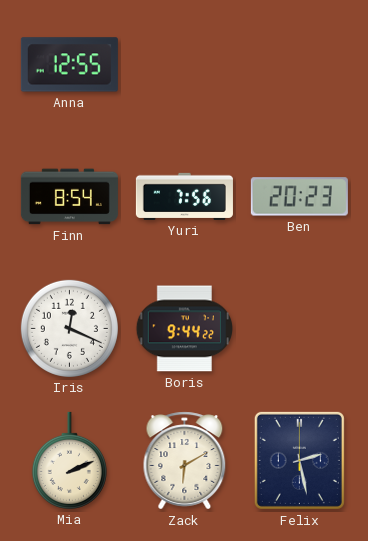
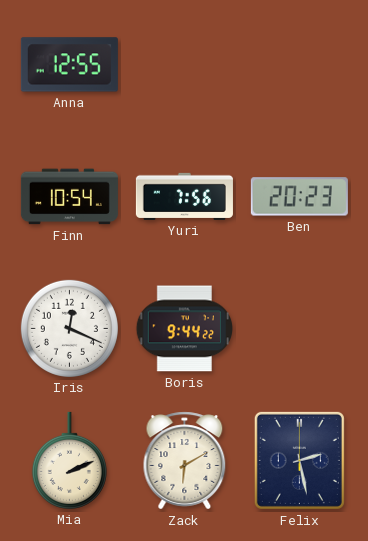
Finn: 8:54 -> 10:54
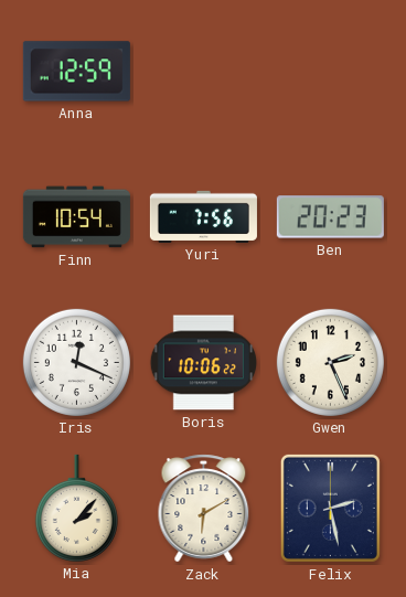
Anna: 12:55 -> 12:59
Boris: 9:44 -> 10:06
Gwen: none -> 2:26
Mia: 2:11 -> 2:07
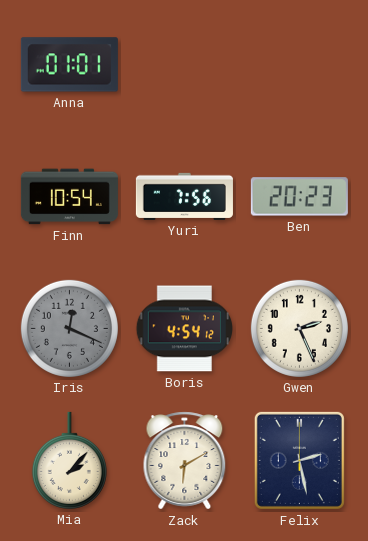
Anna: 12:59 -> 01:01
Iris dial: white -> grey
Boris: 10:06 -> 4:54
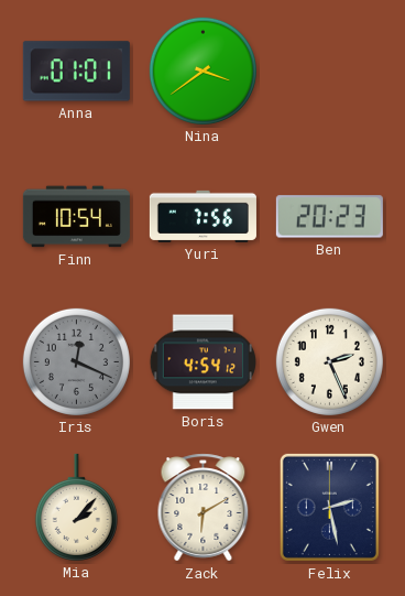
Nina: none -> 3:39
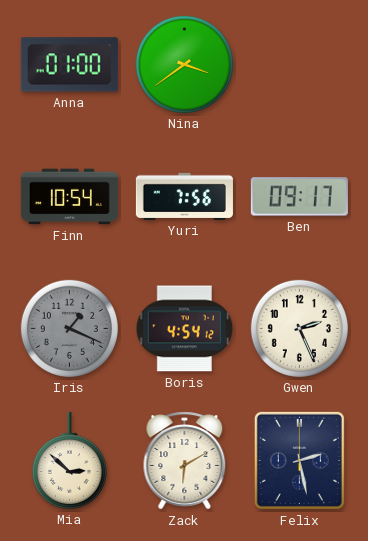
Anna: 01:01 -> 01:00
Ben: 20:23 -> 09:17
Iris: 12:19 -> 1:19
Mia: 2:07 -> 2:52
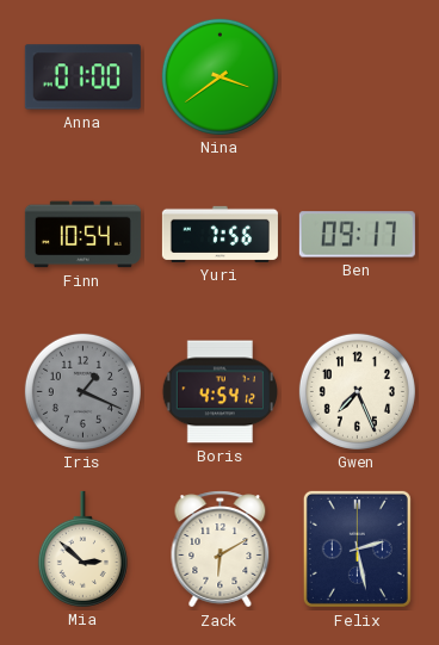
Gwen: 2:26 -> 7:26
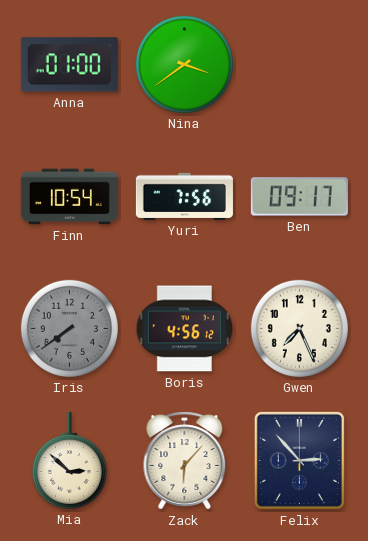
Iris: 1:19 -> 7:39
Boris: 4:54 -> 4:56
Zack: 6:10 -> 6:07
Felix: 2:28 -> 2:53
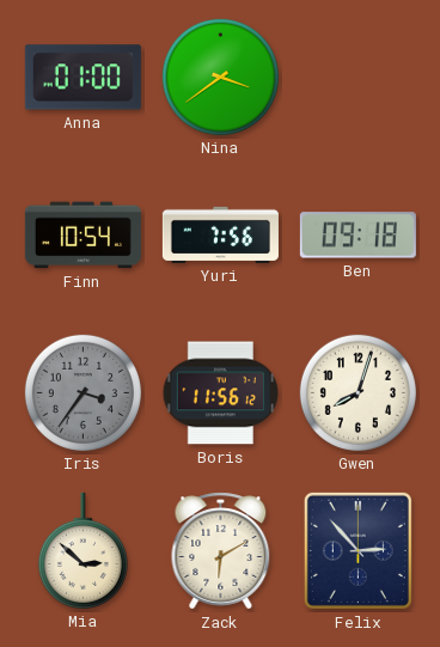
Ben: 09:17 -> 09:18
Iris: 7:39 -> 3:36
Boris: 4:56 -> 11:56
Gwen: 7:26 -> 8:03
Zack: 6:07 -> 6:10
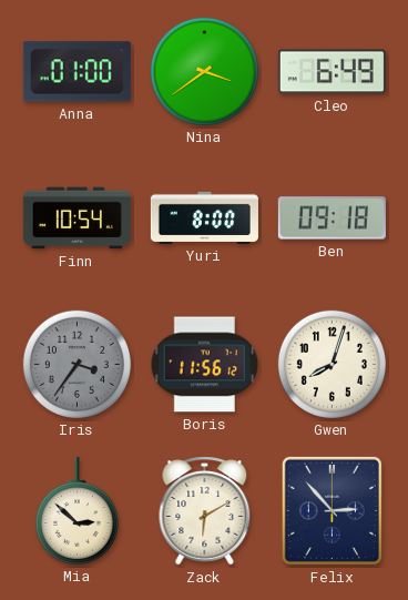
Cleo: none -> 6:49
Yuri: 7:56 -> 8:00
